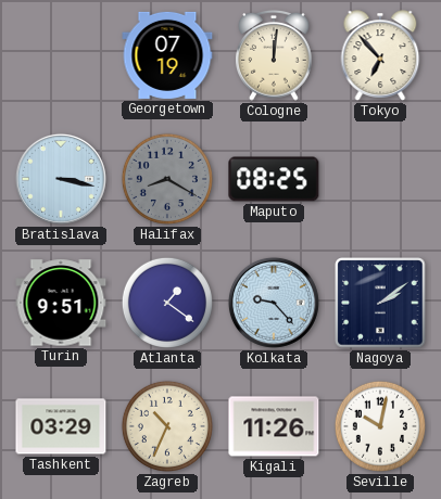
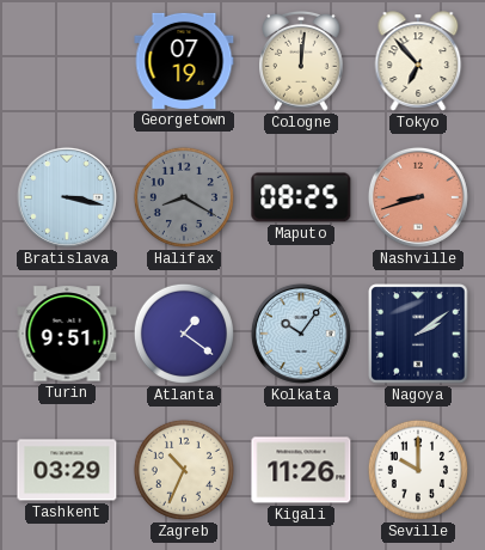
Nashville: none -> 8:42
Kolkata: 9:23 -> 10:06
Seville: 10:02 -> 10:00
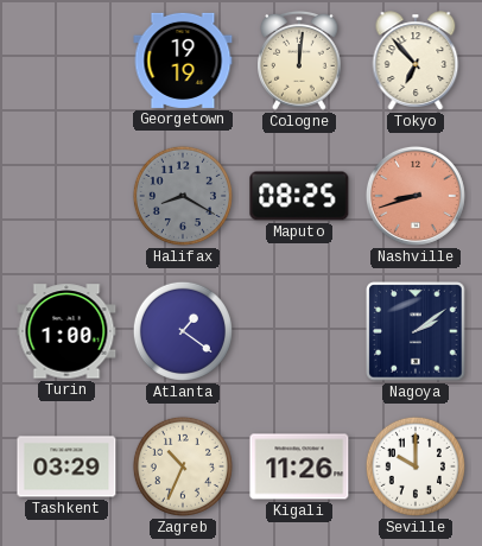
Georgetown: 07:19 -> 19:19
Bratislava: 3:17 -> none
Turin: 9:51 -> 1:00
Kolkata: 10:06 -> none
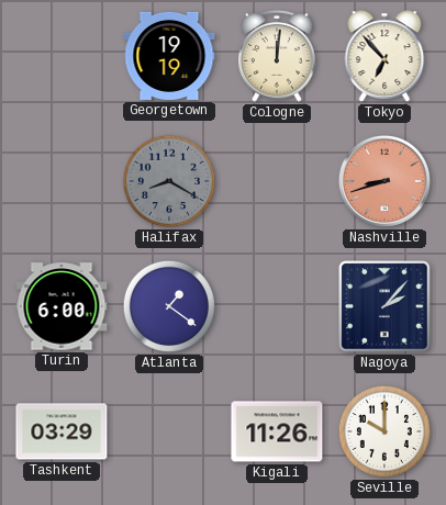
Maputo: 08:25 -> none
Turin: 1:00 -> 6:00
Nagoya: 2:09 -> 2:07
Zagreb: 10:34 -> none
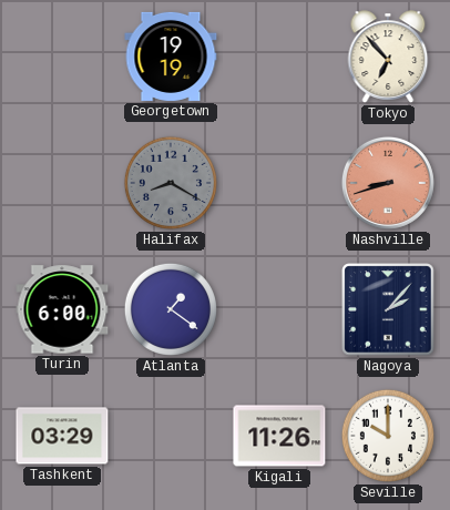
Cologne: 12:01 -> none
